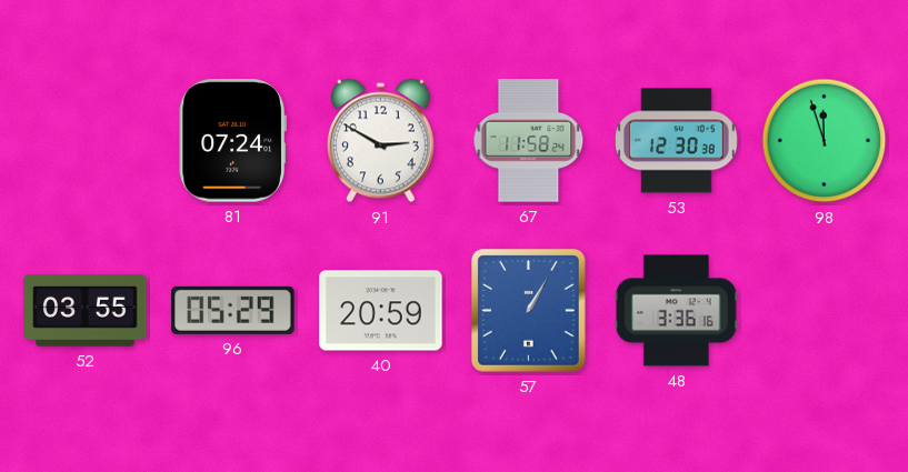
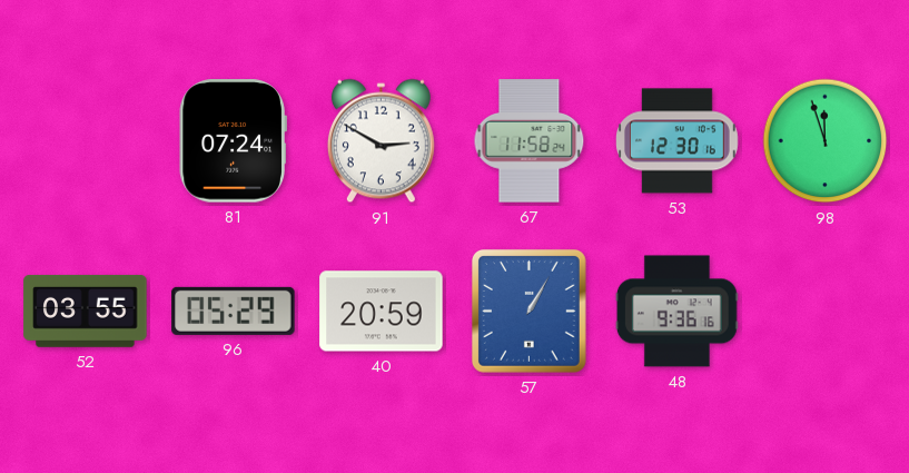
53: 12:30:38 -> 12:30:16
48: 3:36 -> 9:36
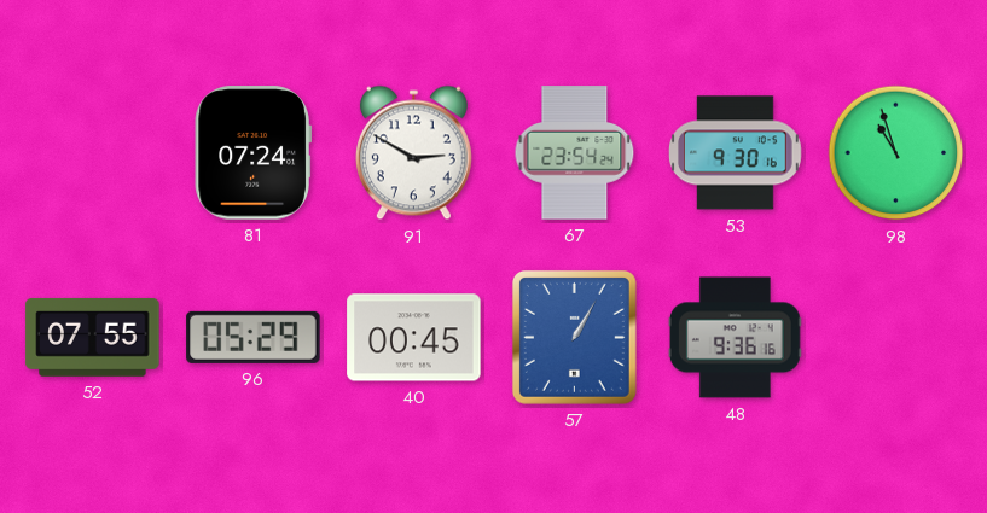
67: 11:58 -> 23:54
53: 12:30 -> 9:30
98: 11:57 -> 10:57
52: 03:55 -> 07:55
40: 20:59 -> 00:45
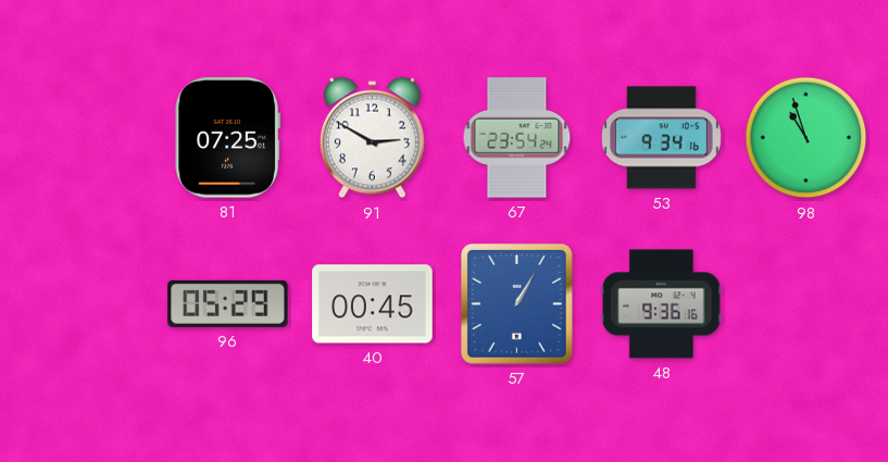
81: 07:24 -> 07:25
53: 9:30 -> 9:34
52: 07:55 -> none
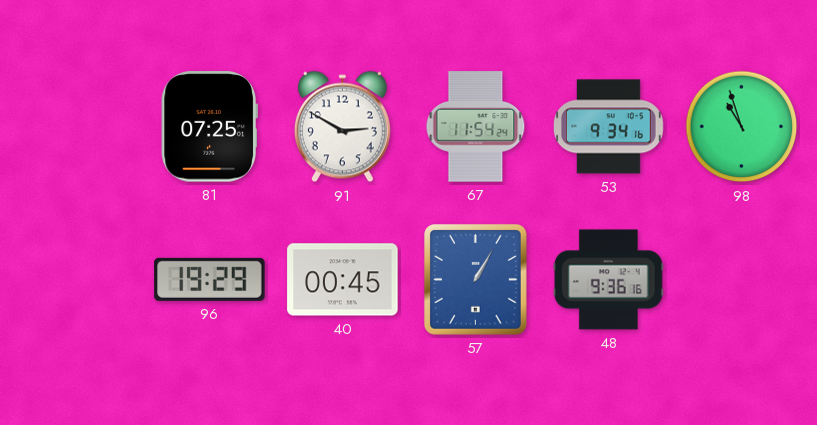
67: 23:54 -> 11:54
96: 05:29 -> 19:29
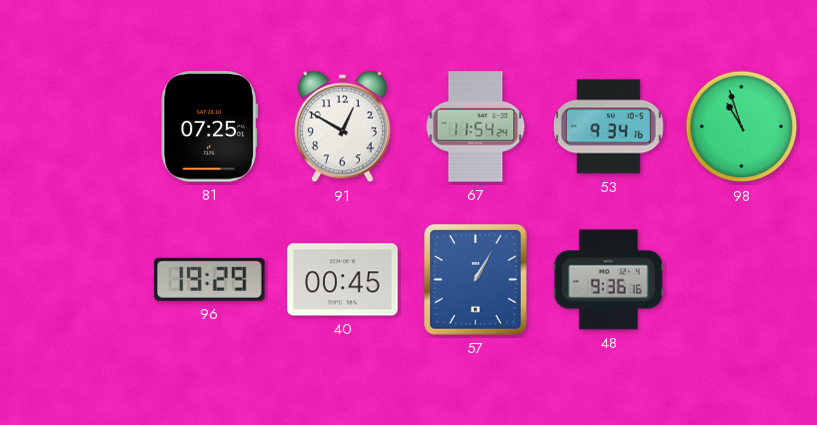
91: 2:50 -> 12:50
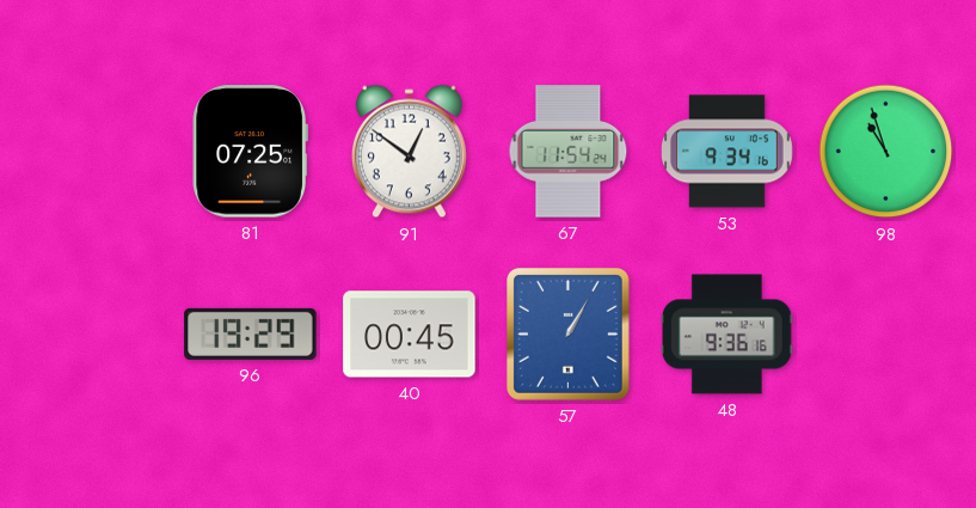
91: 12:50 -> 12:51
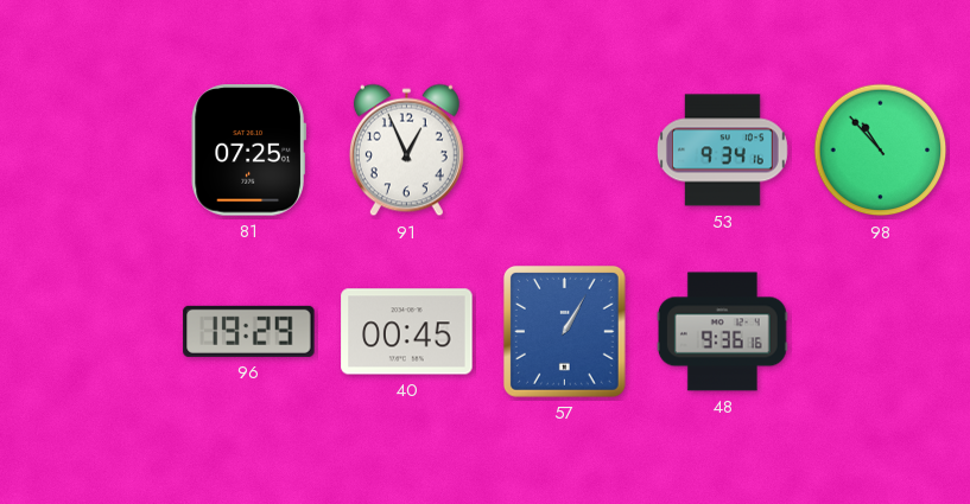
91: 12:51 -> 12:56
67: 11:54 -> none
98: 10:57 -> 10:53
